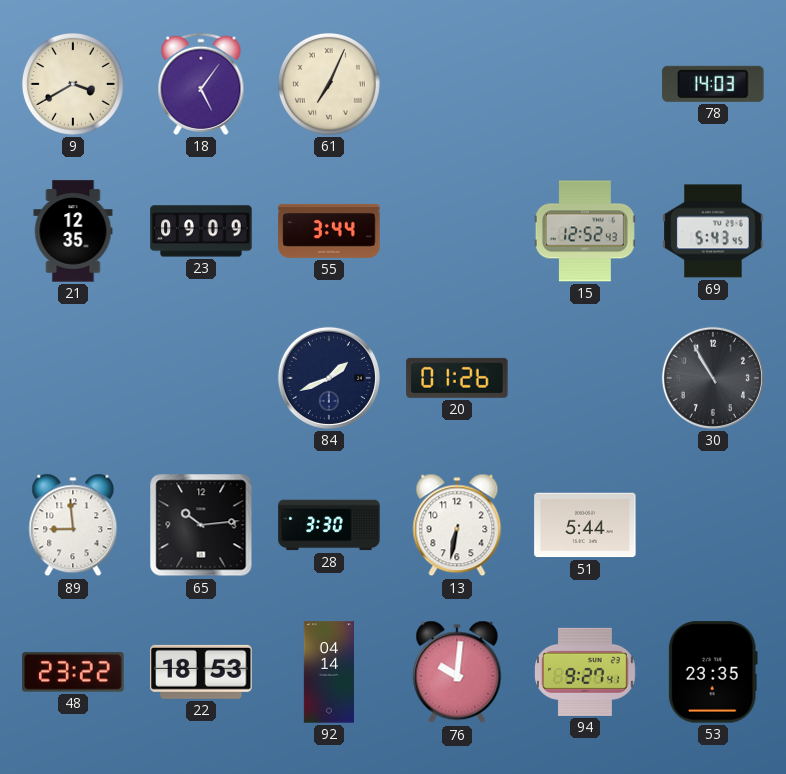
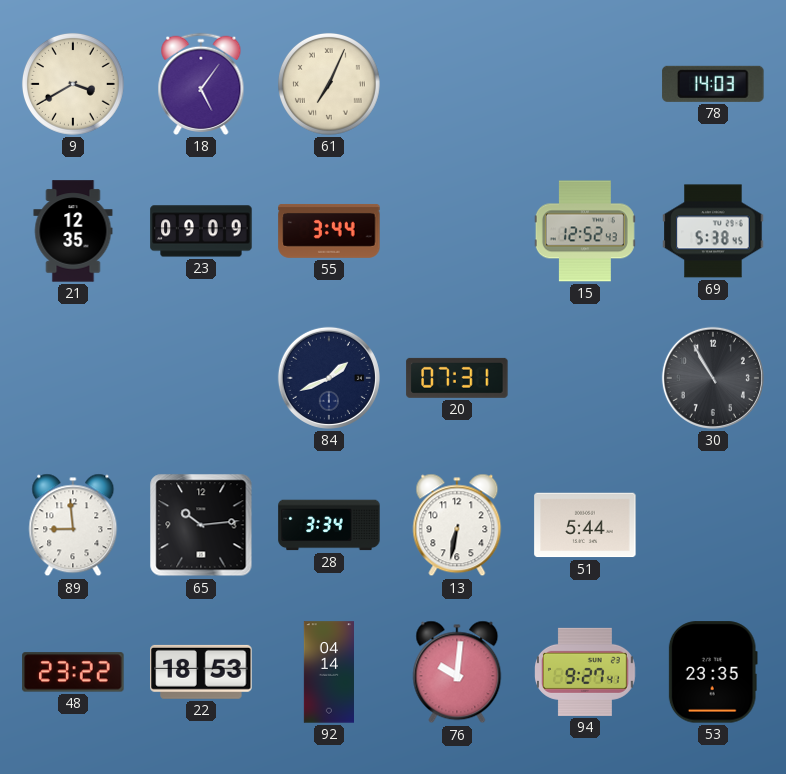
69: 5:43 -> 5:38
20: 01:26 -> 07:31
28: 3:30 -> 3:34
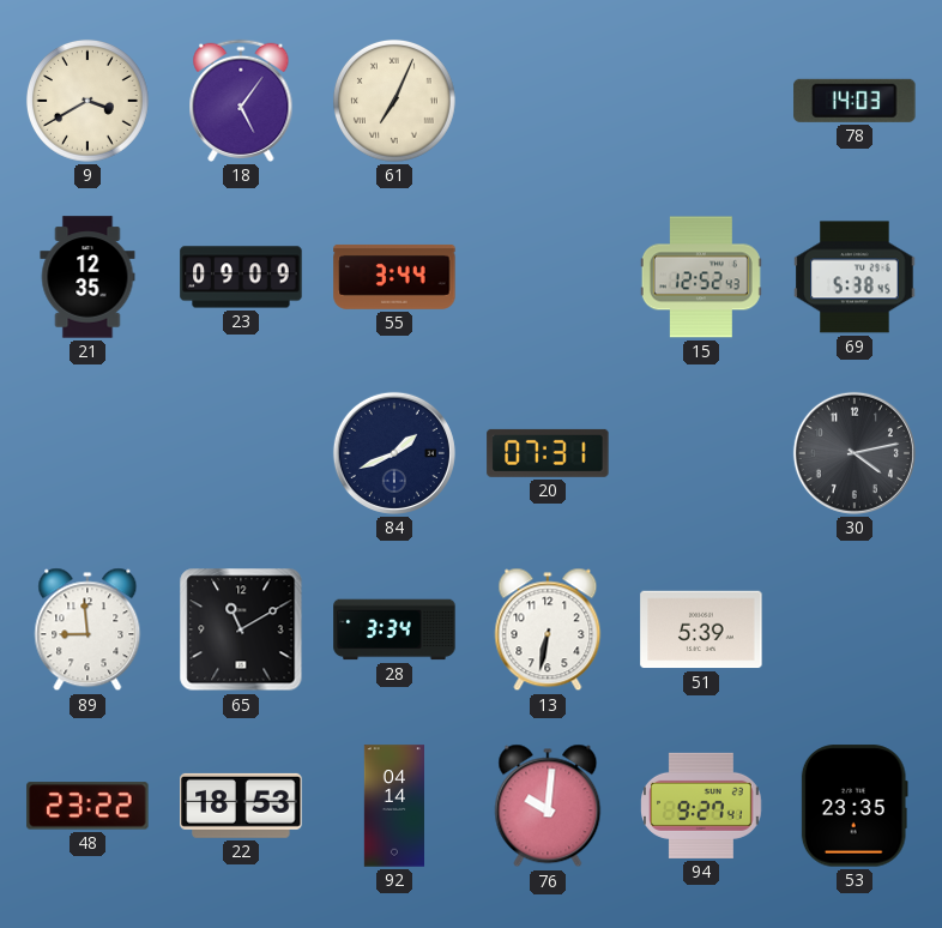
30: 10:55 -> 4:13
65: 10:14 -> 11:10
51: 5:44 -> 5:39
